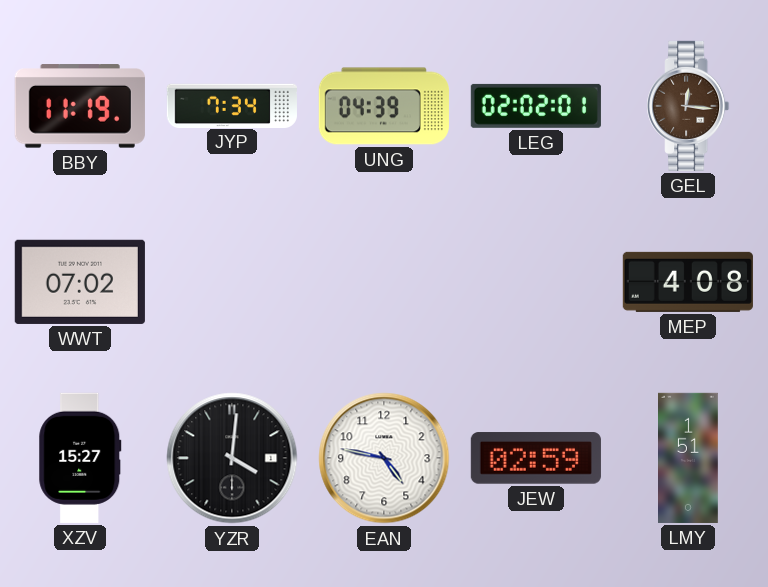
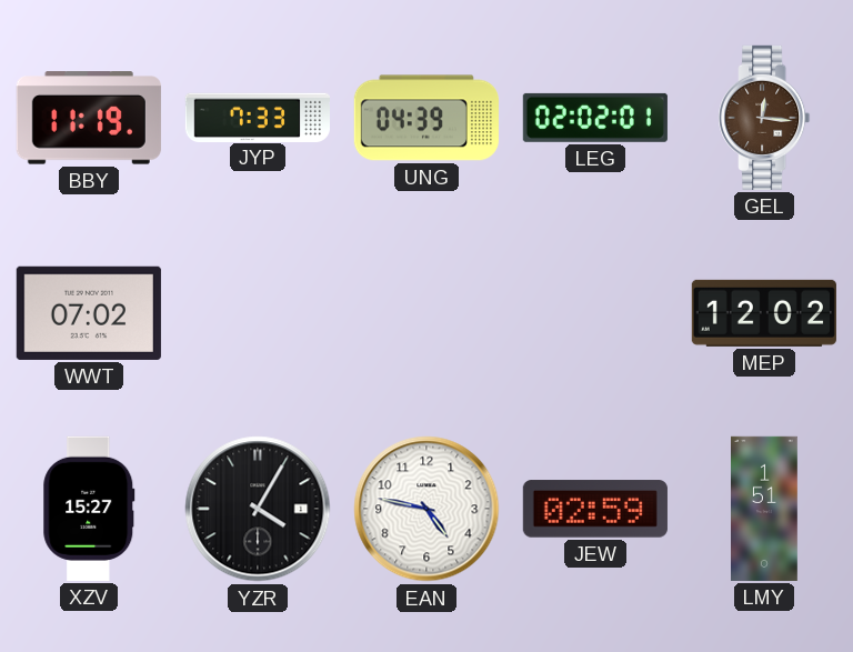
JYP: 7:34 -> 7:33
MEP: 4:08 -> 12:02
YZR: 4:01 -> 4:05
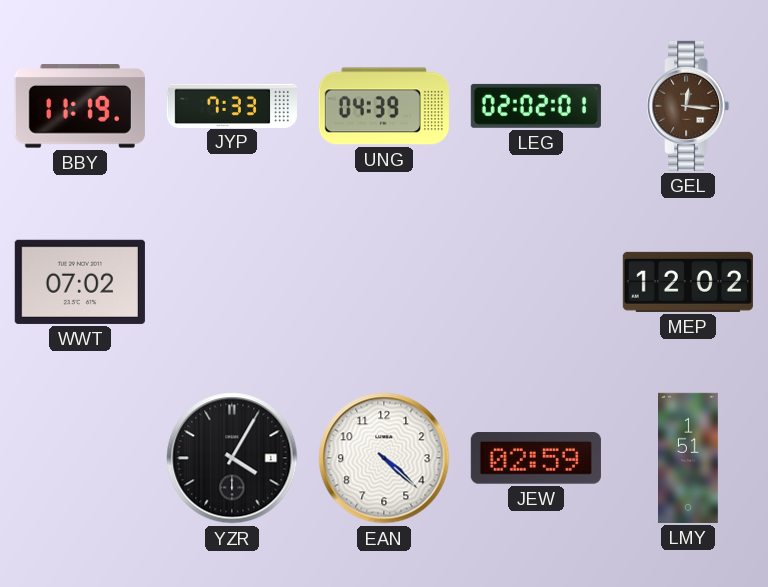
XZV: 15:27 -> none
EAN: 4:47 -> 4:22
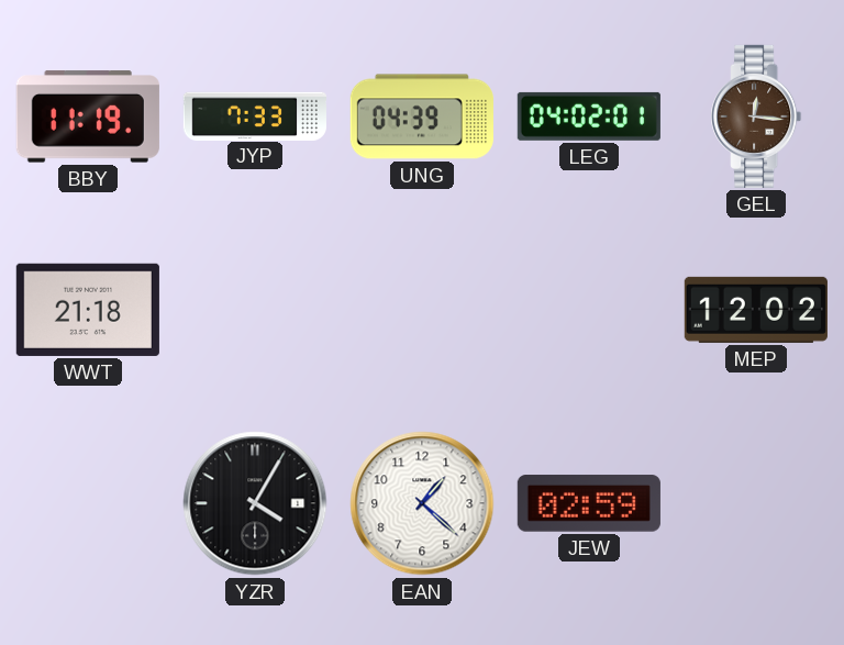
LEG: 02:02 -> 04:02
WWT: 07:02 -> 21:18
EAN: 4:22 -> 1:22
LMY: 1:51 -> none
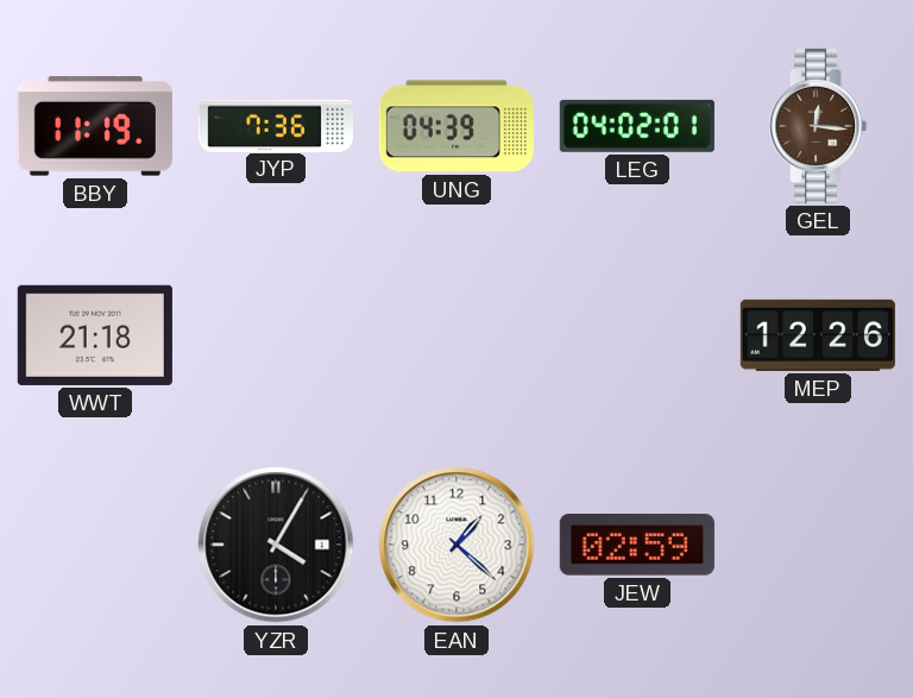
JYP: 7:33 -> 7:36
MEP: 12:02 -> 12:26
